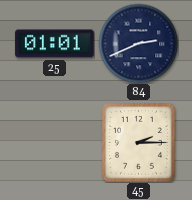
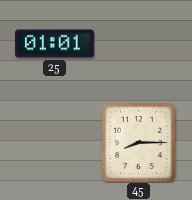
84: 2:41 -> none
45: 2:15 -> 8:15
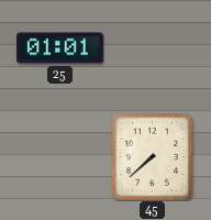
45: 8:15 -> 7:38
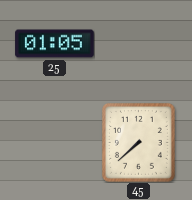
25: 01:01 -> 01:05
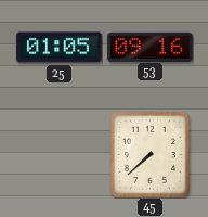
53: none -> 09:16
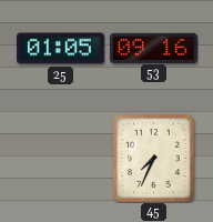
45: 7:38 -> 7:34
